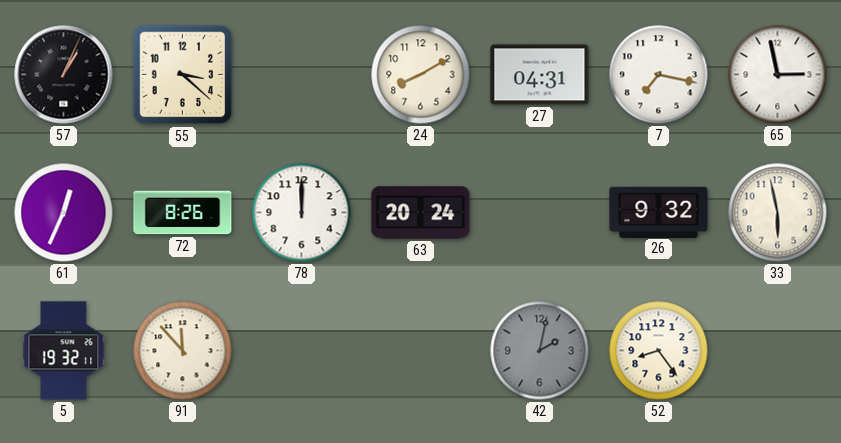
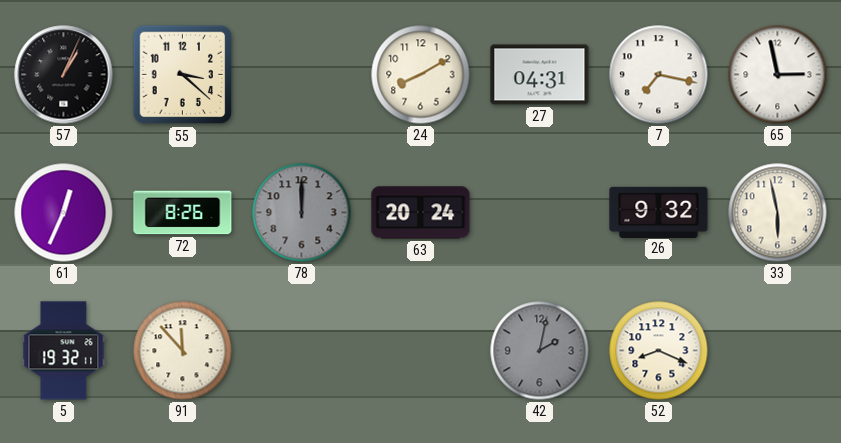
78 dial: white -> grey
52: 8:24 -> 8:19
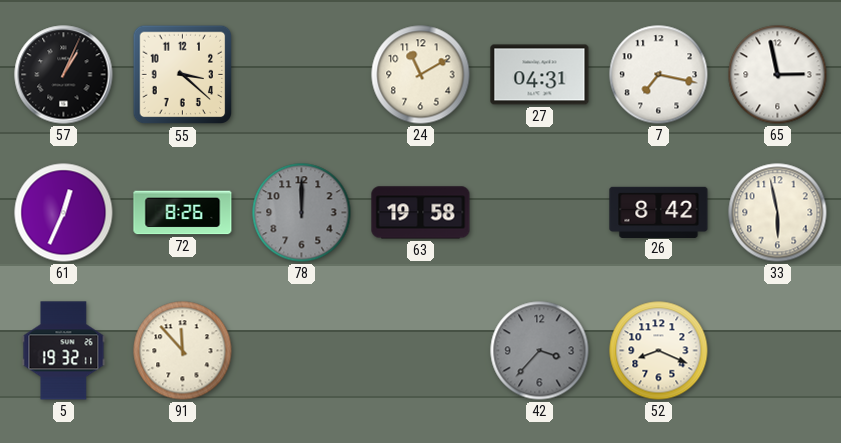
24: 8:10 -> 11:10
63: 20:24 -> 19:58
26: 9:32 -> 8:42
42: 2:02 -> 3:37
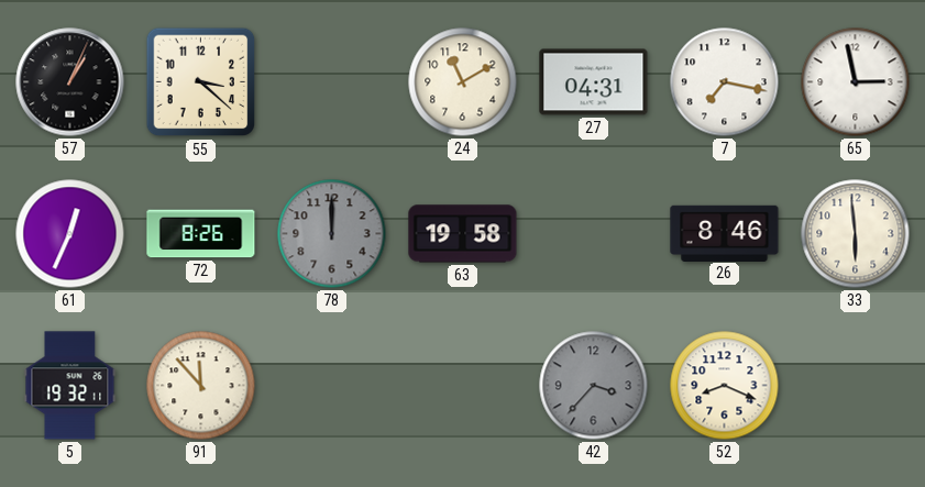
26: 8:42 -> 8:46
33: 5:58 -> 5:59
